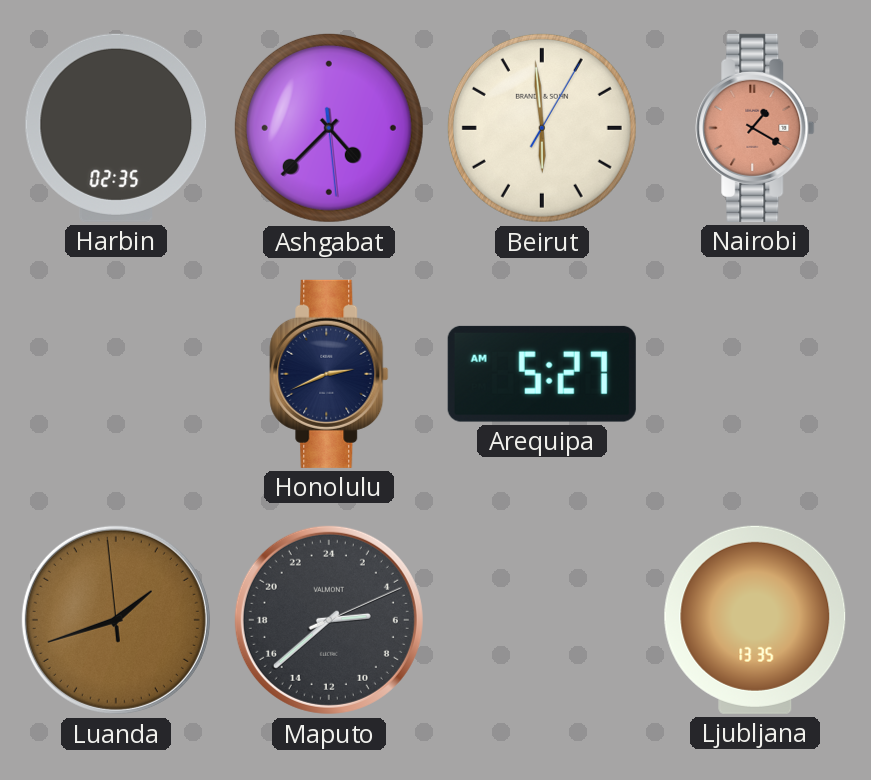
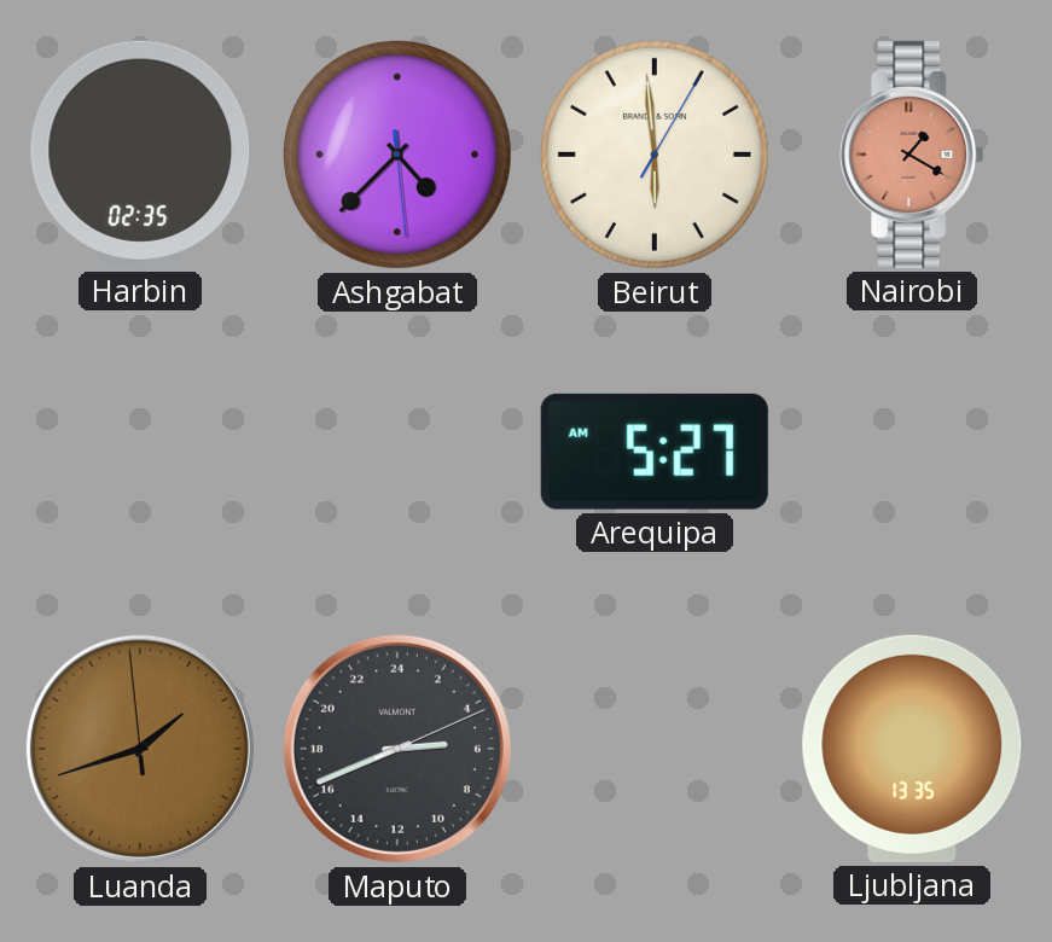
Honolulu: 2:41 -> none
Maputo: 5:38 -> 5:41
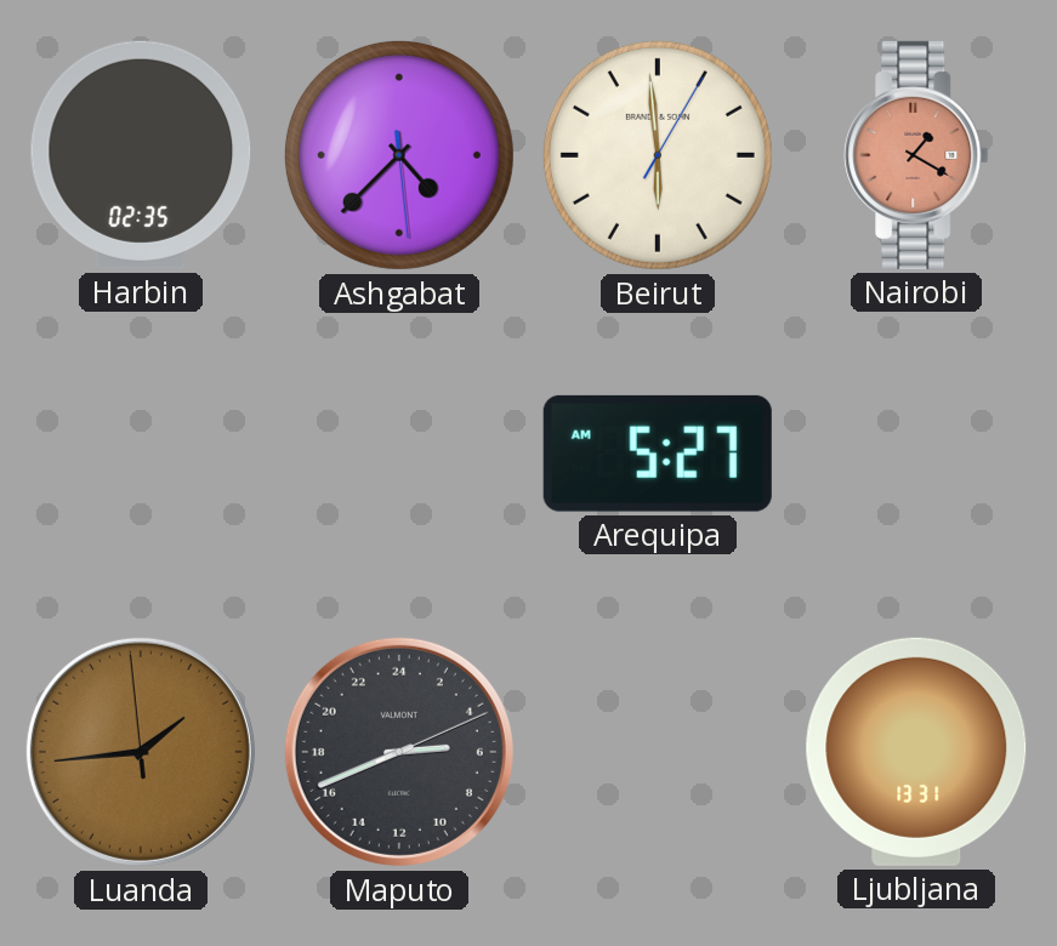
Luanda: 1:41 -> 1:43
Ljubljana: 13:35 -> 13:31
